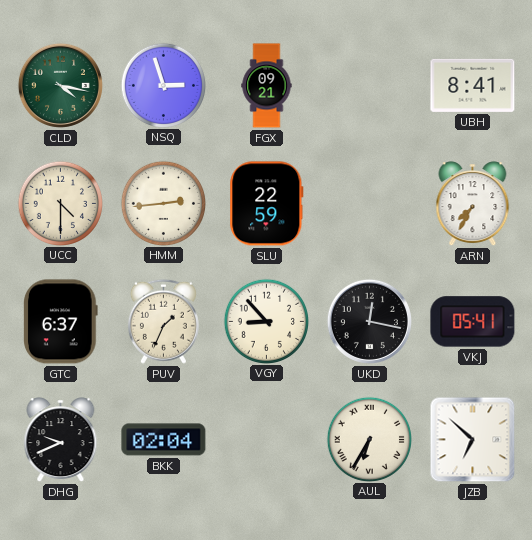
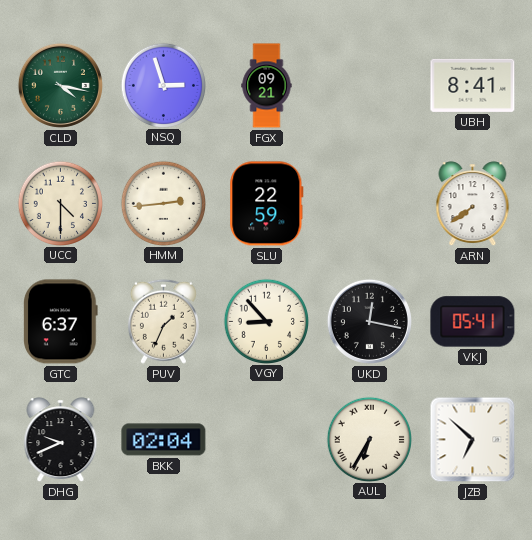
ARN: 7:35 -> 7:39
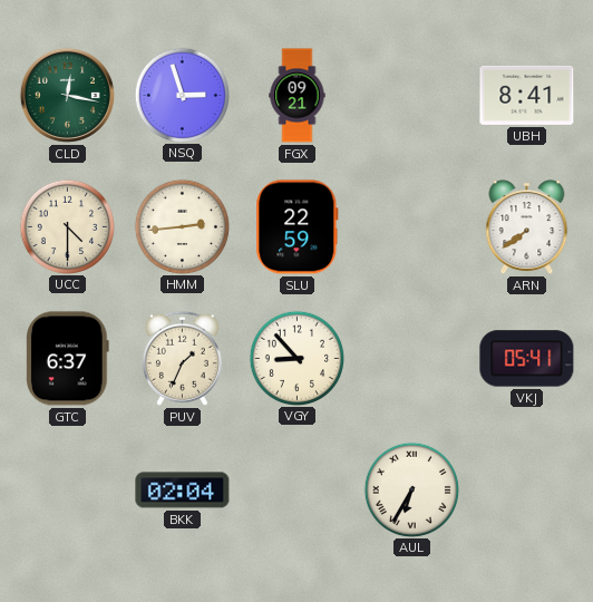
CLD: 4:17 -> 12:17
UKD: 12:17 -> none
DHG: 9:41 -> none
JZB: 6:52 -> none
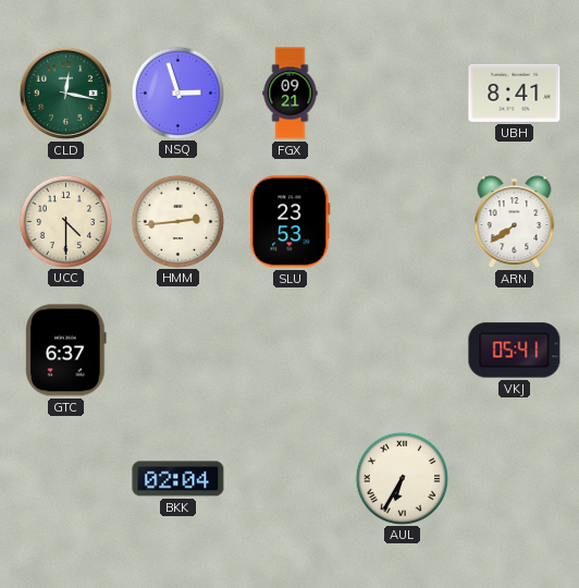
SLU: 22:59 -> 23:53
PUV: 1:34 -> none
VGY: 8:53 -> none
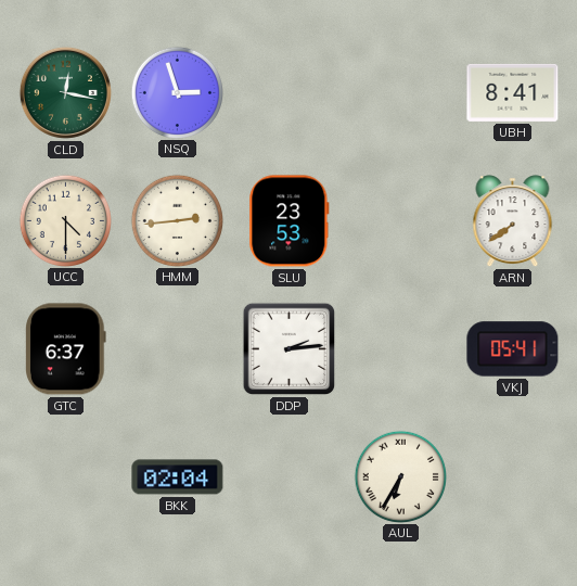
FGX: 09:21 -> none
DDP: none -> 2:14
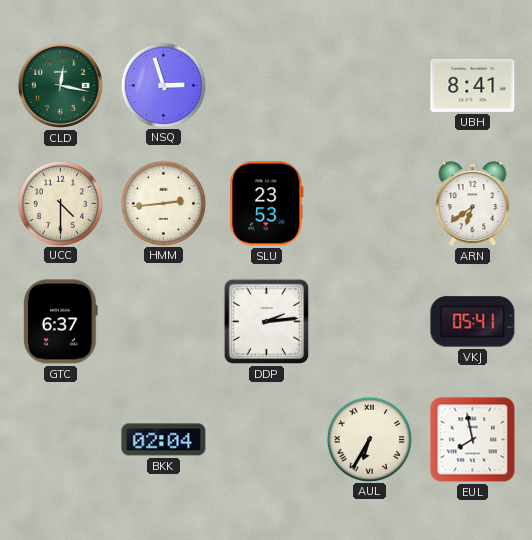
ARN: 7:39 -> 6:39
EUL: none -> 7:58
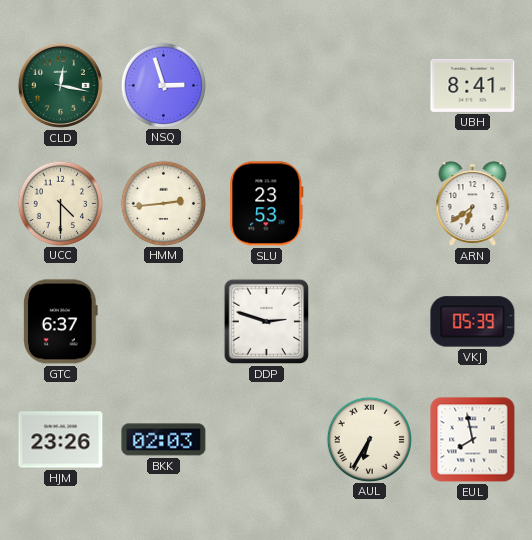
DDP: 2:14 -> 2:48
VKJ: 05:41 -> 05:39
HJM: none -> 23:26
BKK: 02:04 -> 02:03
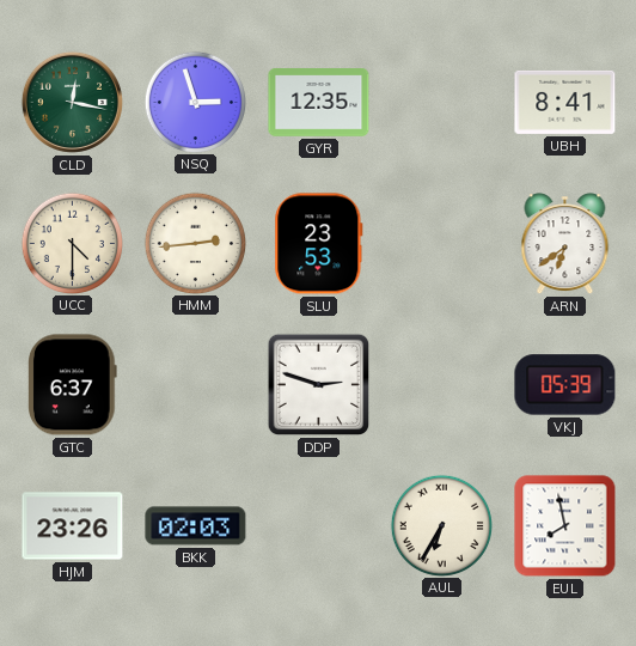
GYR: none -> 12:35
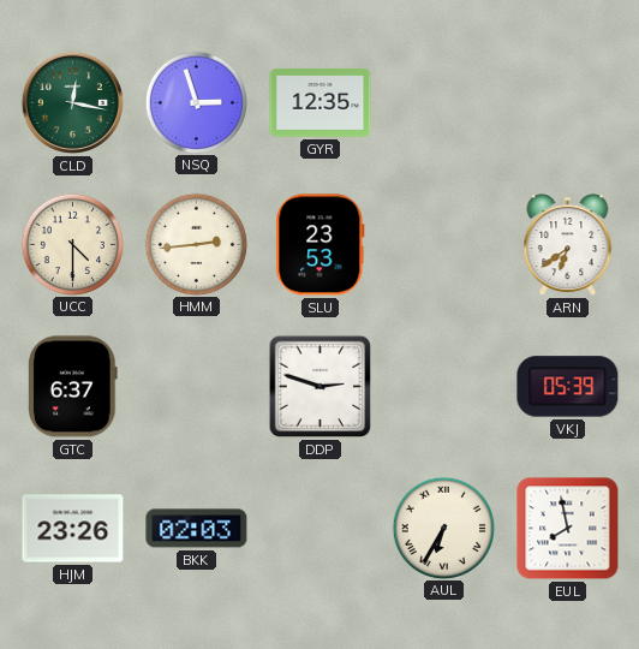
UBH: 8:41 -> none
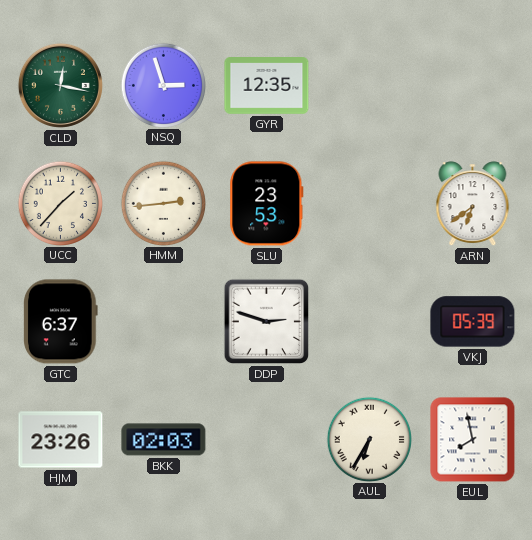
UCC: 4:30 -> 1:37
